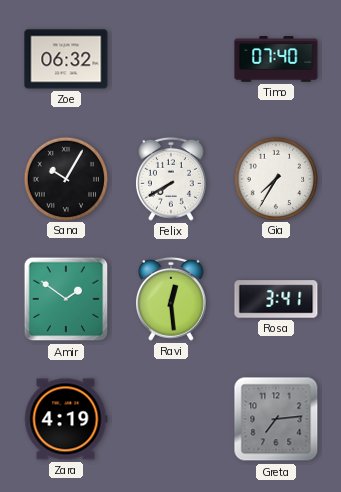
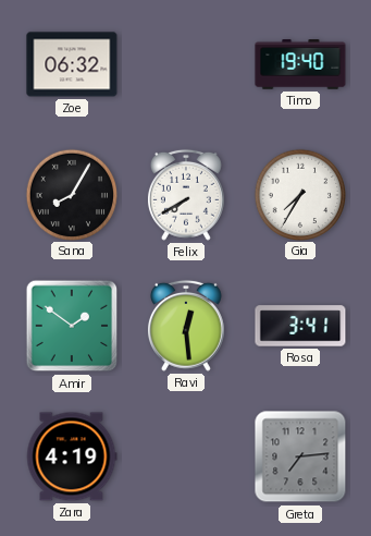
Timo: 07:40 -> 19:40
Sana: 10:05 -> 8:05
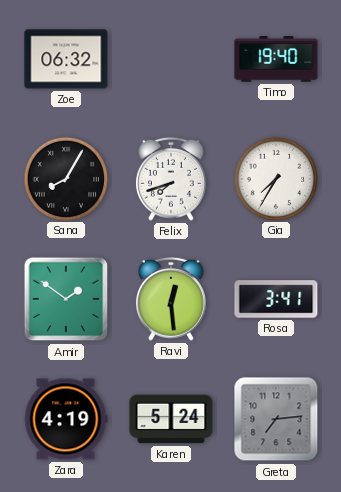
Felix: 7:40 -> 7:42
Karen: none -> 5:24
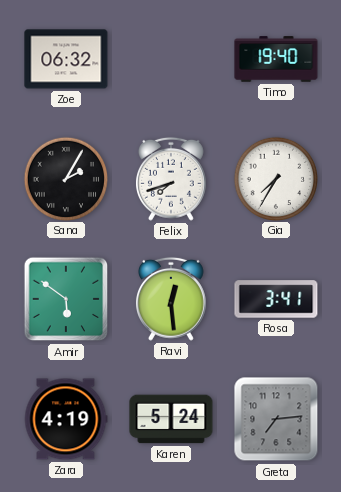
Sana: 8:05 -> 2:05
Amir: 1:51 -> 5:51
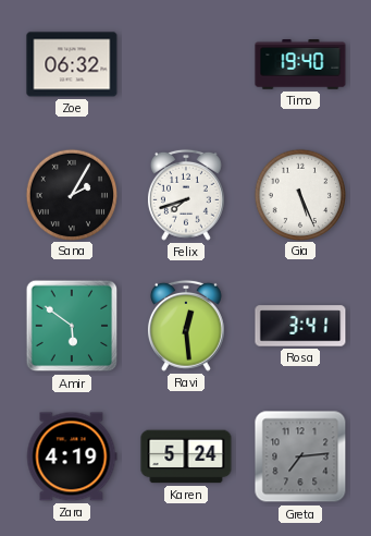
Gia: 7:35 -> 5:26
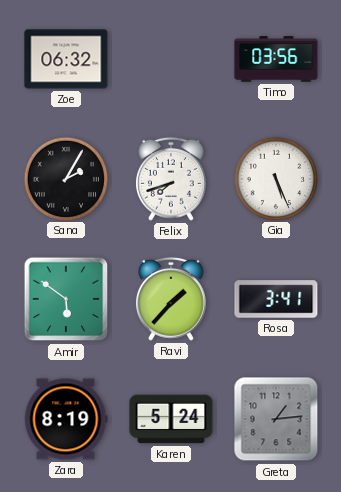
Timo: 19:40 -> 03:56
Ravi: 12:29 -> 1:37
Zara: 4:19 -> 8:19
Greta: 7:14 -> 1:14
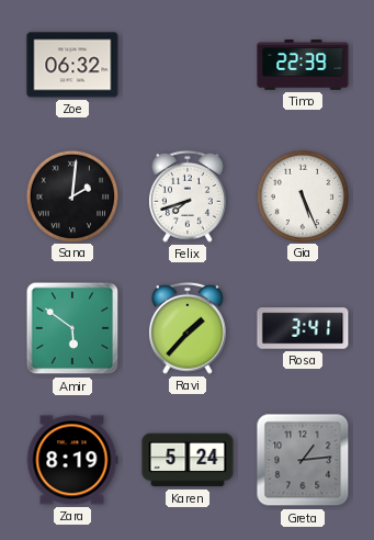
Timo: 03:56 -> 22:39
Sana: 2:05 -> 2:01
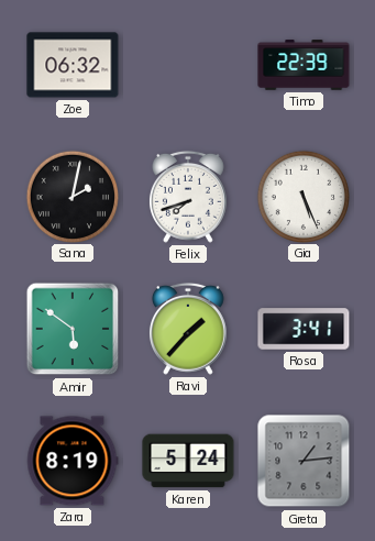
Sana: 2:01 -> 2:02
